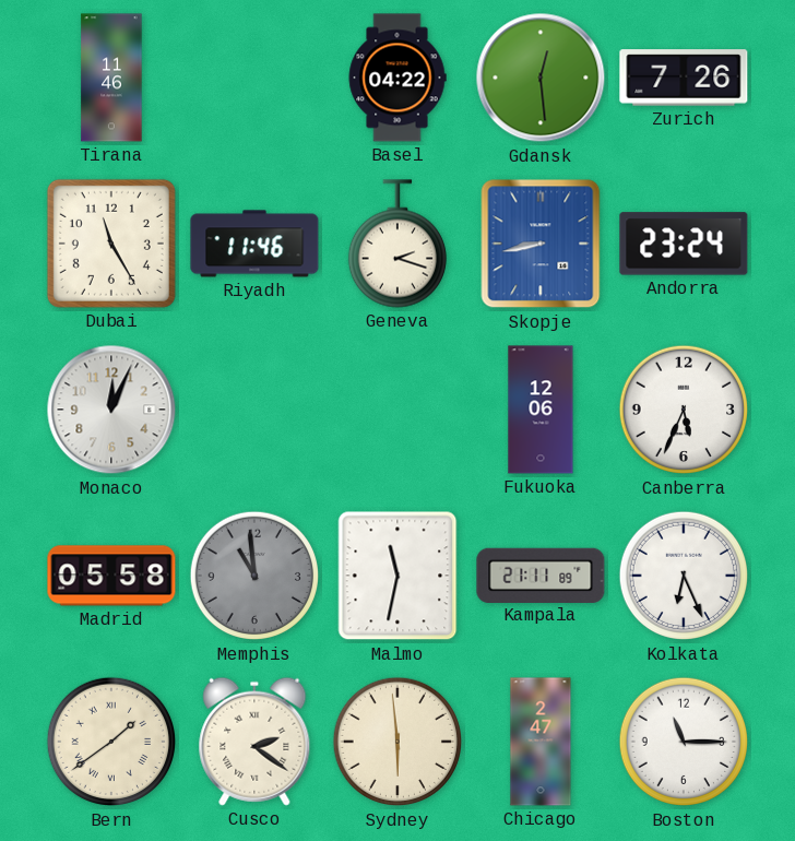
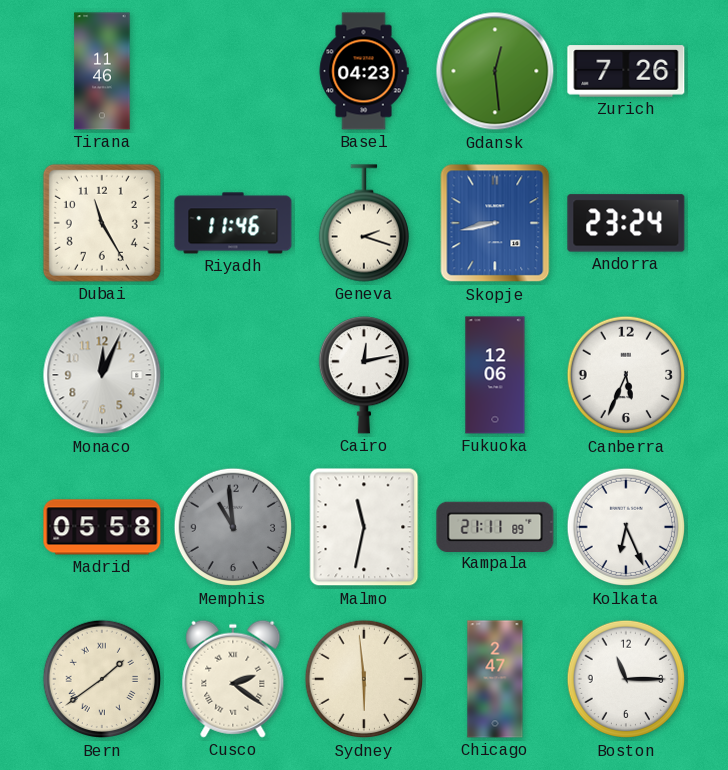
Basel: 04:22 -> 04:23
Cairo: none -> 12:13
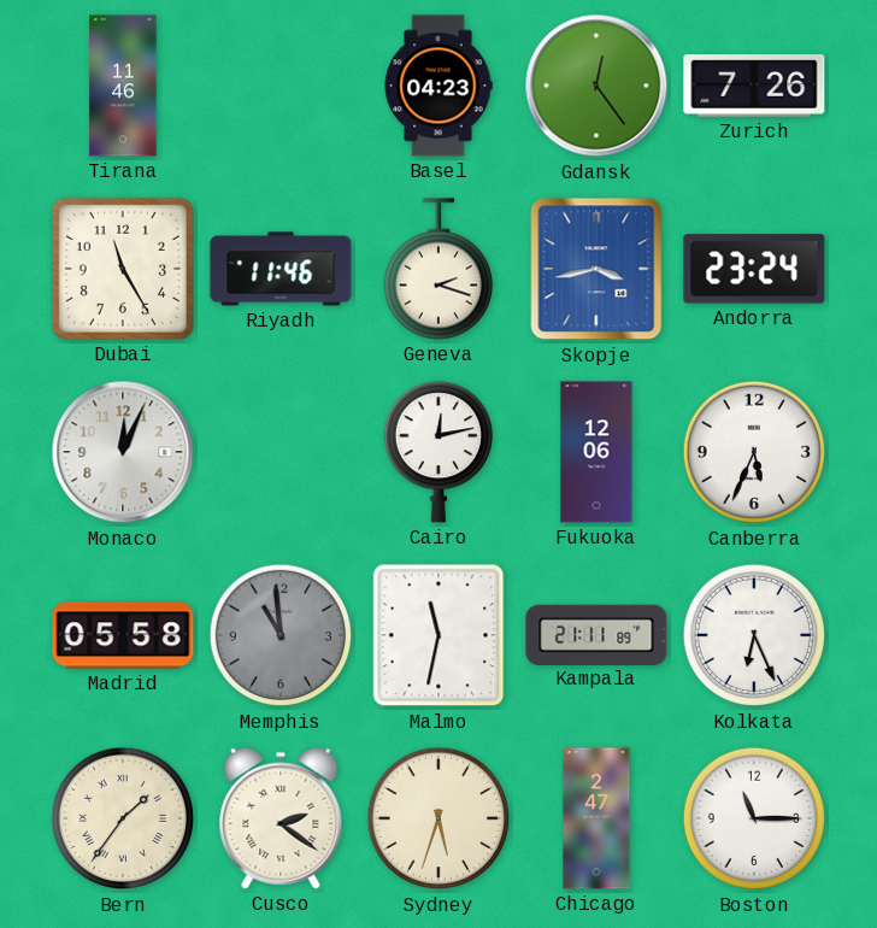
Gdansk: 12:29 -> 12:24
Skopje: 8:43 -> 3:43
Bern: 1:39 -> 1:36
Sydney: 5:59 -> 5:33
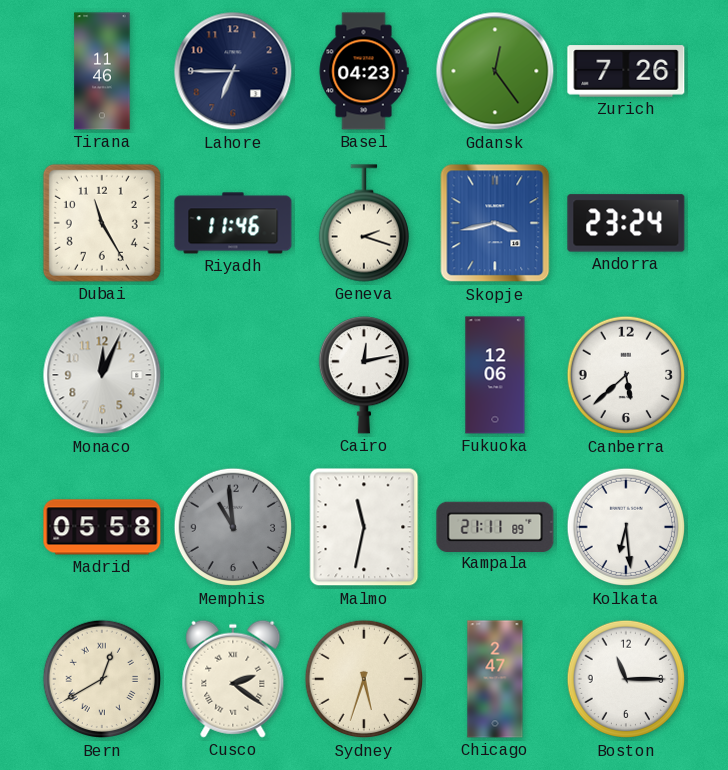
Lahore: none -> 6:45
Canberra: 5:34 -> 5:38
Kolkata: 6:26 -> 6:29
Bern: 1:36 -> 12:40
